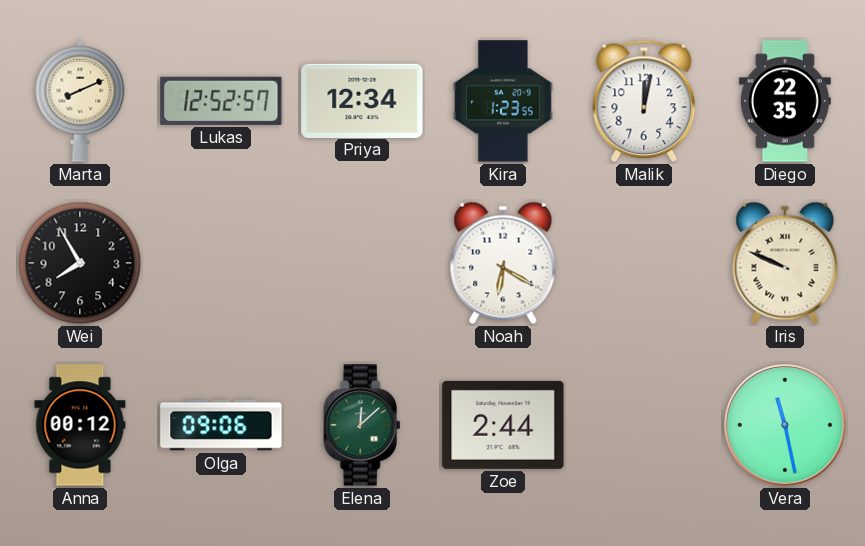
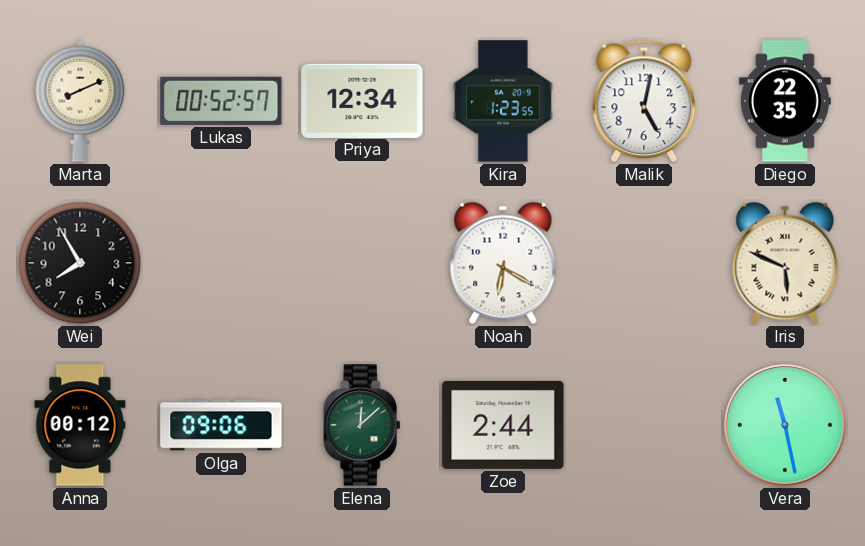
Lukas: 12:52 -> 00:52
Malik: 12:02 -> 5:02
Iris: 9:49 -> 5:49
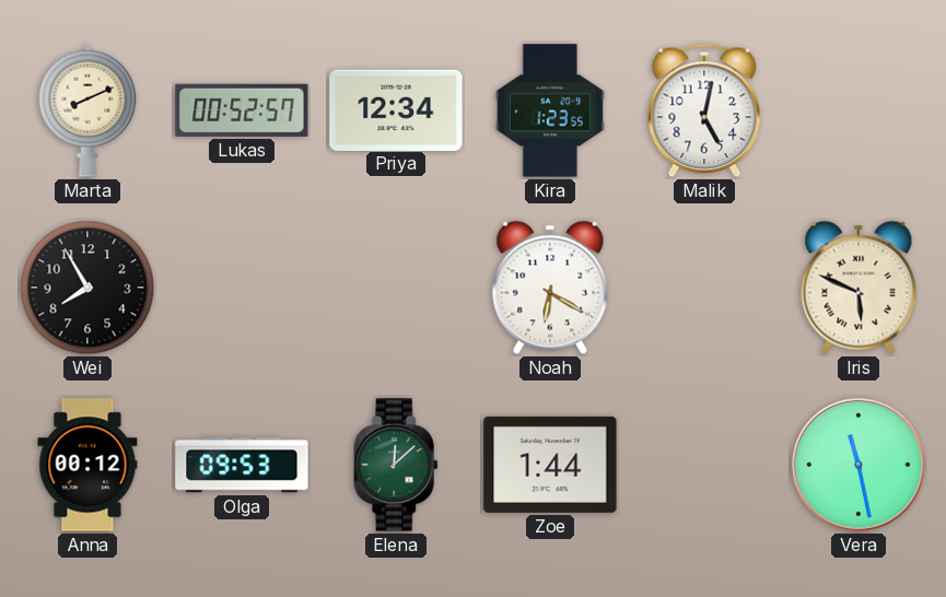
Diego: 22:35 -> none
Olga: 09:06 -> 09:53
Zoe: 2:44 -> 1:44
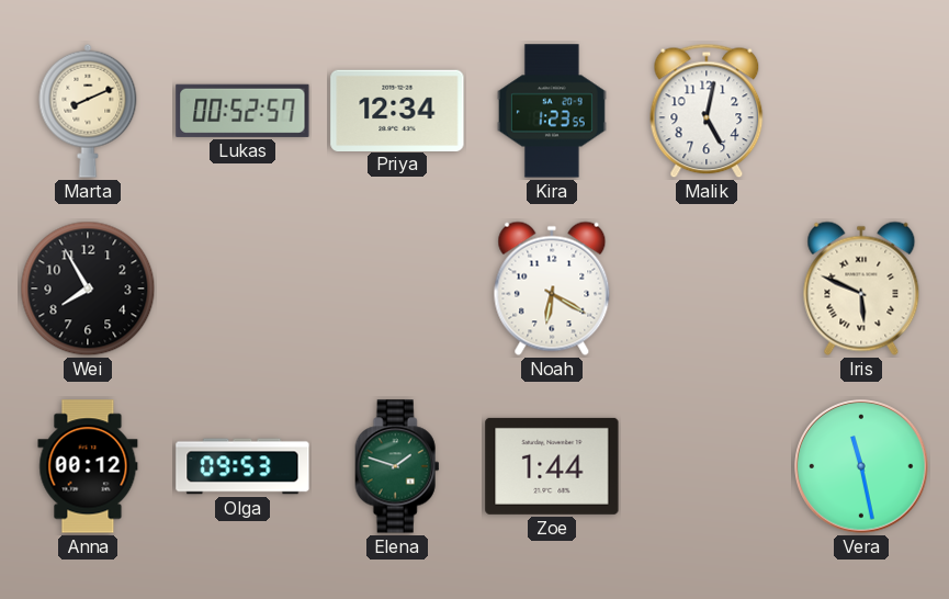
Elena: 12:08 -> 1:48
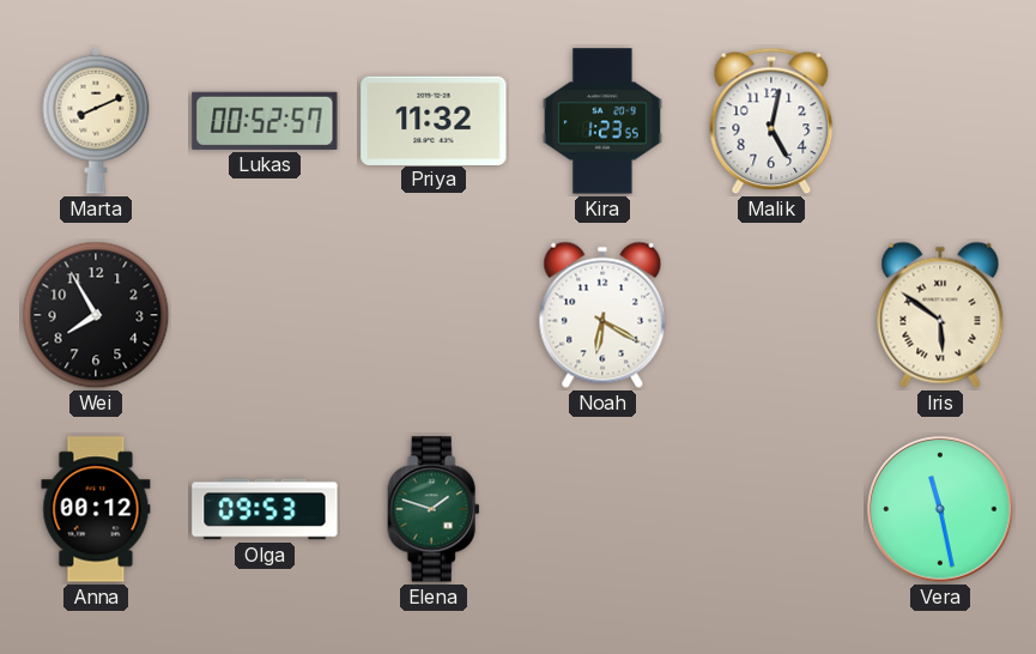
Priya: 12:34 -> 11:32
Iris: 5:49 -> 5:51
Zoe: 1:44 -> none
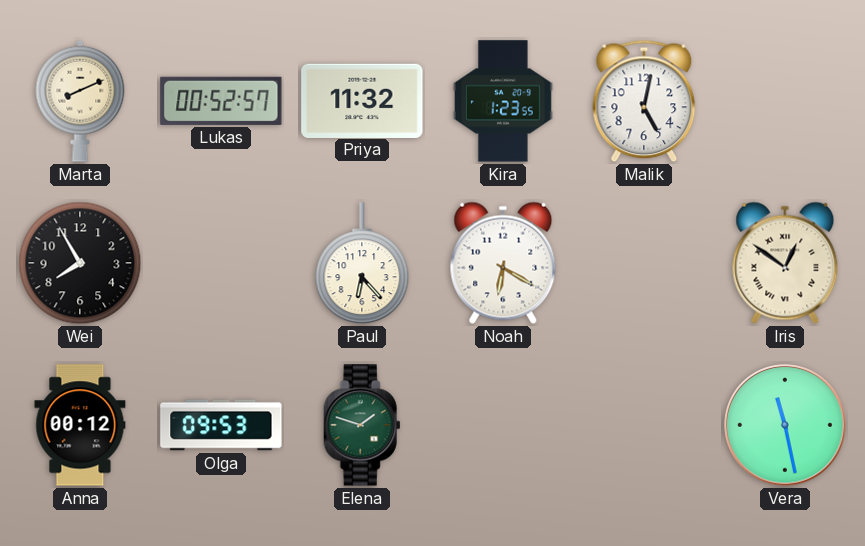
Paul: none -> 6:23
Iris: 5:51 -> 12:51
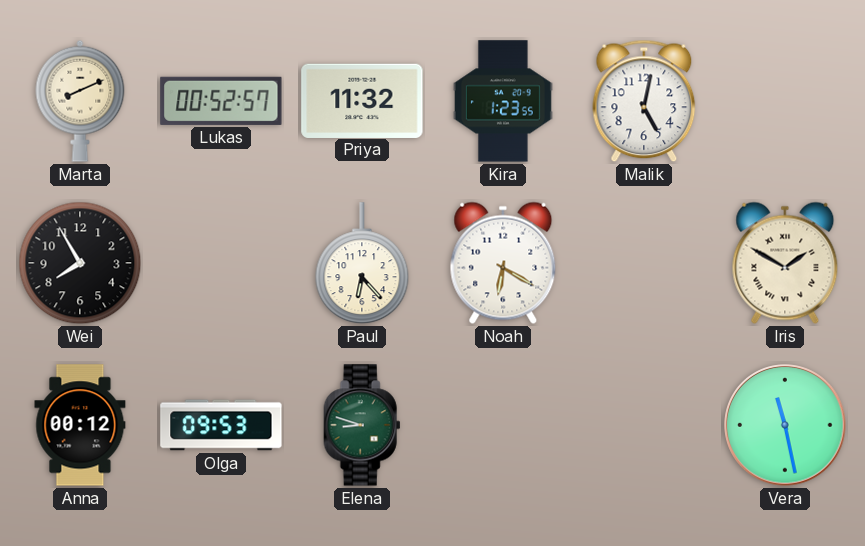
Iris: 12:51 -> 1:50
Elena: 1:48 -> 8:48
